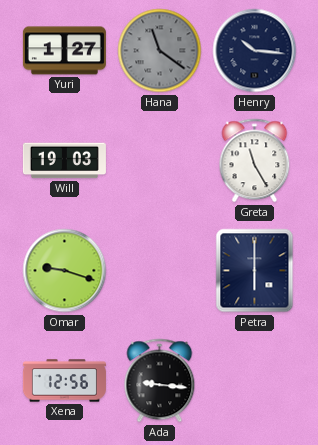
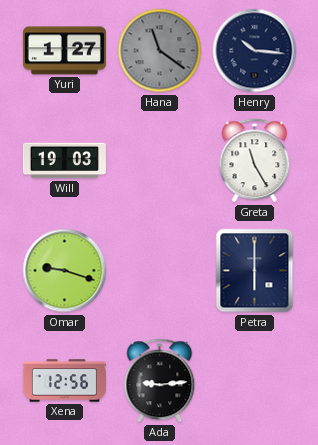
Ada: 9:16 -> 9:14
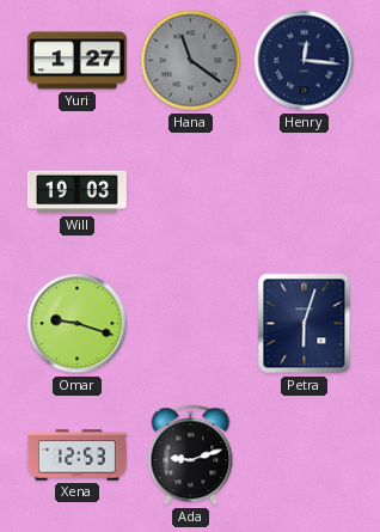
Henry: 10:16 -> 12:16
Greta: 11:25 -> none
Petra: 6:00 -> 6:03
Xena: 12:56 -> 12:53
Ada: 9:14 -> 9:12
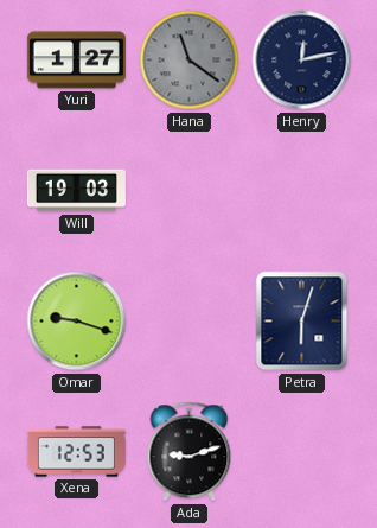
Henry: 12:16 -> 12:13
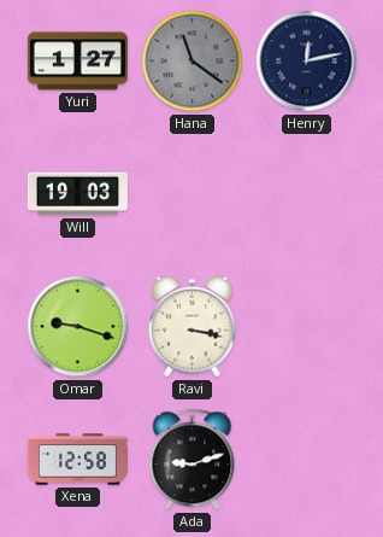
Ravi: none -> 3:17
Petra: 6:03 -> none
Xena: 12:53 -> 12:58
